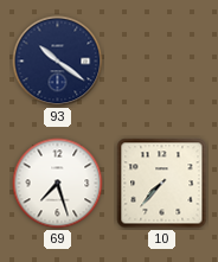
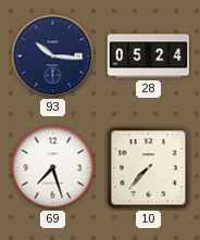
93: 10:21 -> 10:16
28: none -> 05:24
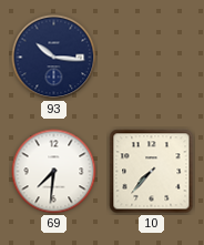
28: 05:24 -> none
69: 7:27 -> 7:31
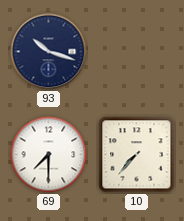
93: 10:16 -> 10:18
69: 7:31 -> 7:30
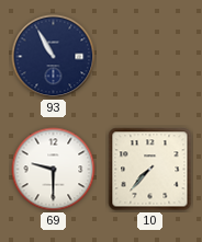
93: 10:18 -> 10:55
69: 7:30 -> 9:30
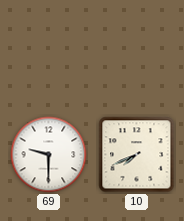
93: 10:55 -> none
10: 7:37 -> 7:41
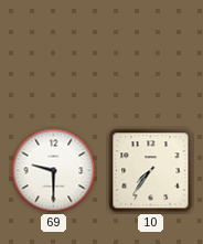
10: 7:41 -> 7:36
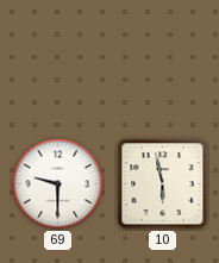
10: 7:36 -> 5:58
